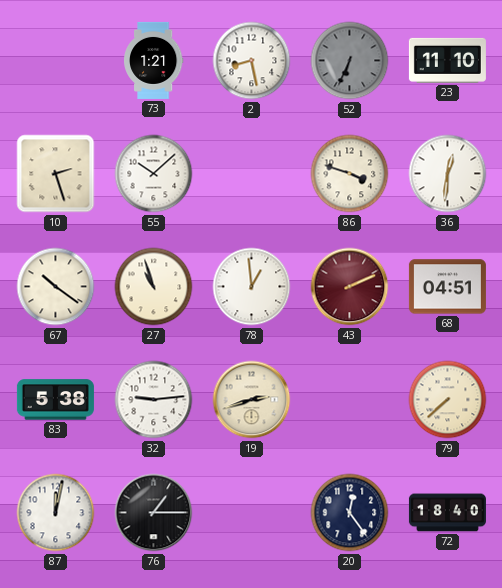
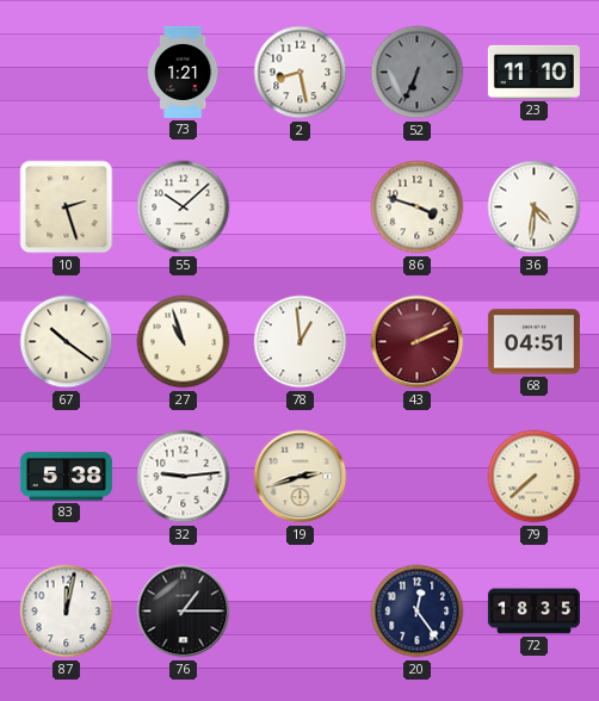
36: 12:31 -> 4:31
72: 18:40 -> 18:35
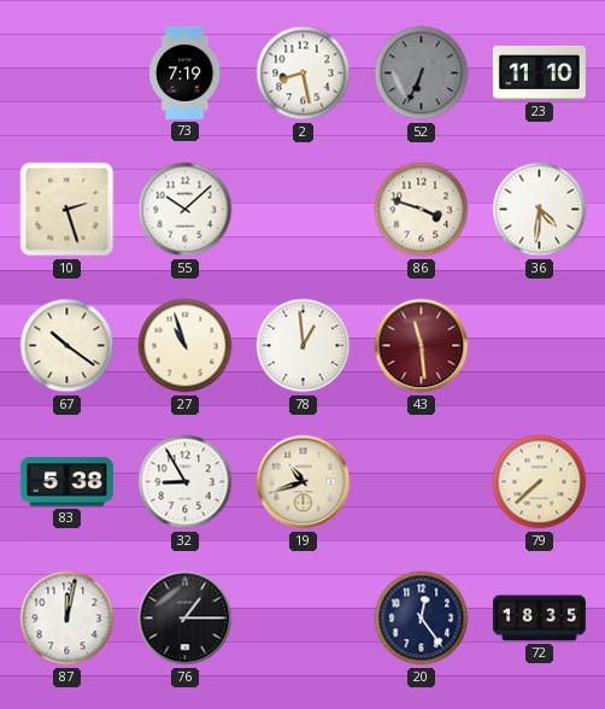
73: 1:21 -> 7:19
43: 2:11 -> 11:29
68: 04:51 -> none
32: 9:14 -> 8:55
19: 2:42 -> 10:42
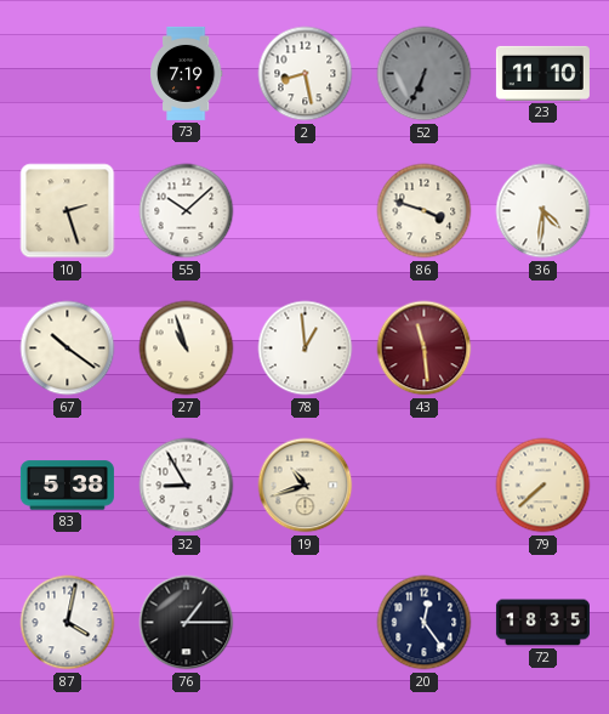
87: 12:02 -> 4:02
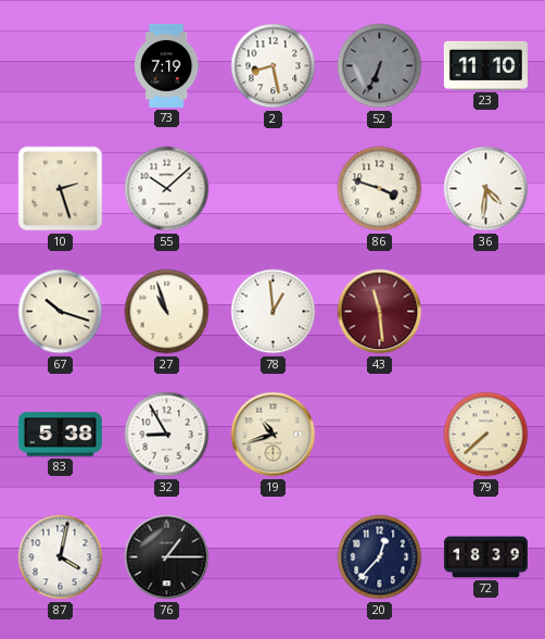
67: 10:21 -> 10:18
20: 12:24 -> 12:37
72: 18:35 -> 18:39
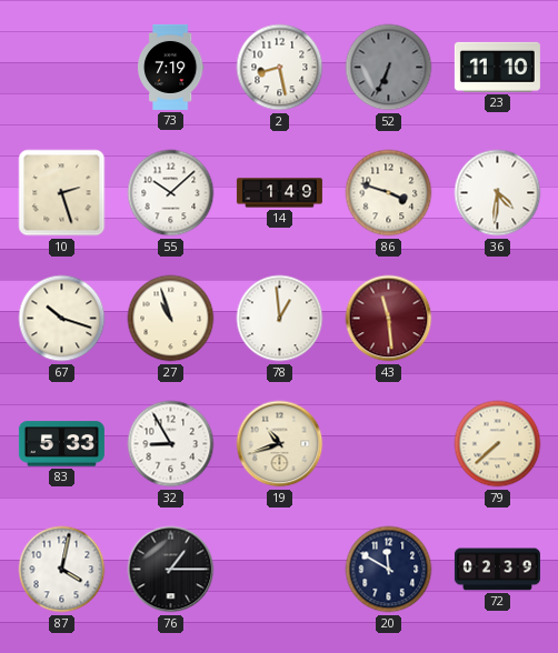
14: none -> 1:49
83: 5:38 -> 5:33
20: 12:37 -> 11:50
72: 18:39 -> 02:39
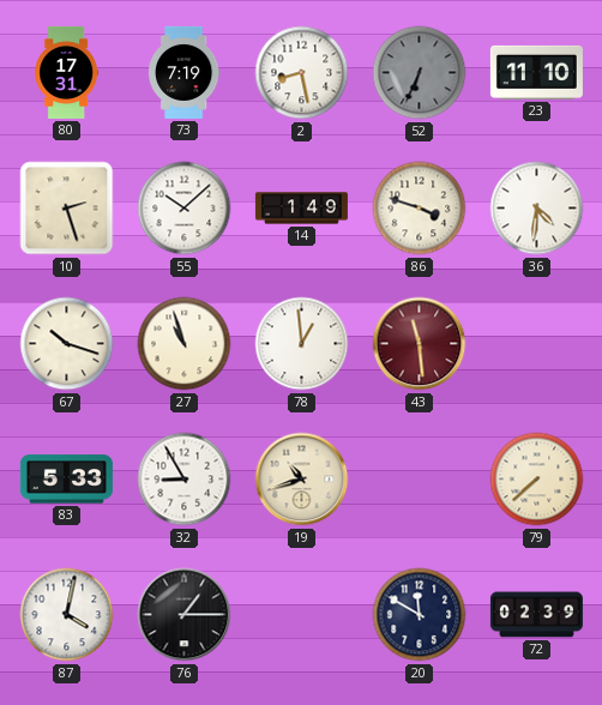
80: none -> 17:31
